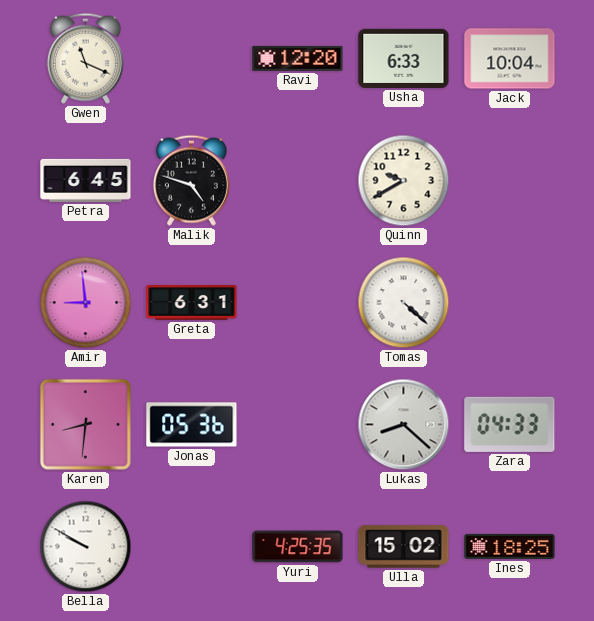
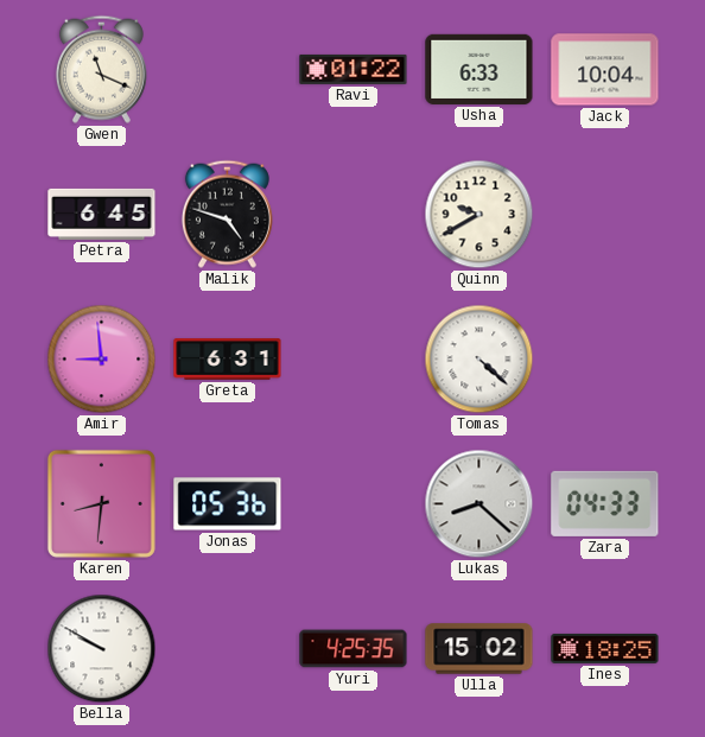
Ravi: 12:20 -> 01:22
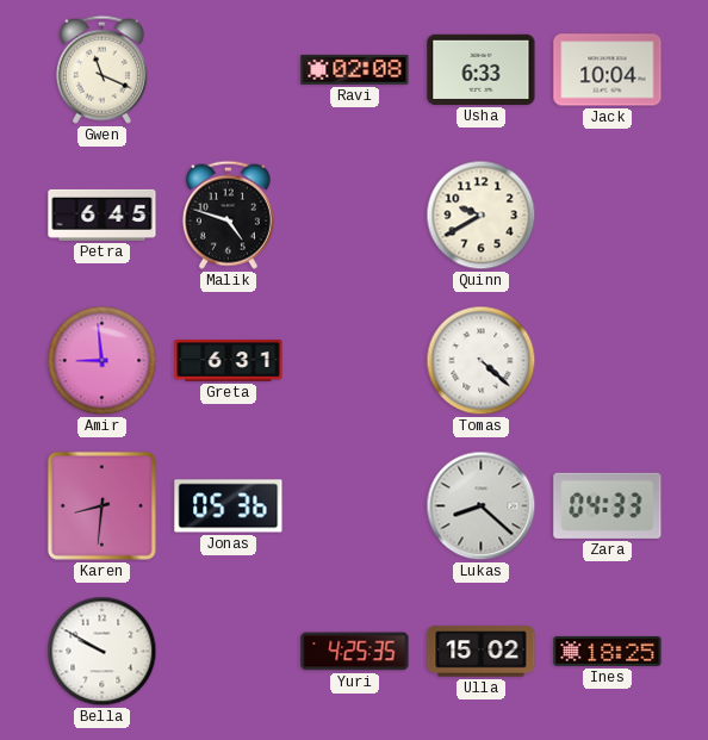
Ravi: 01:22 -> 02:08
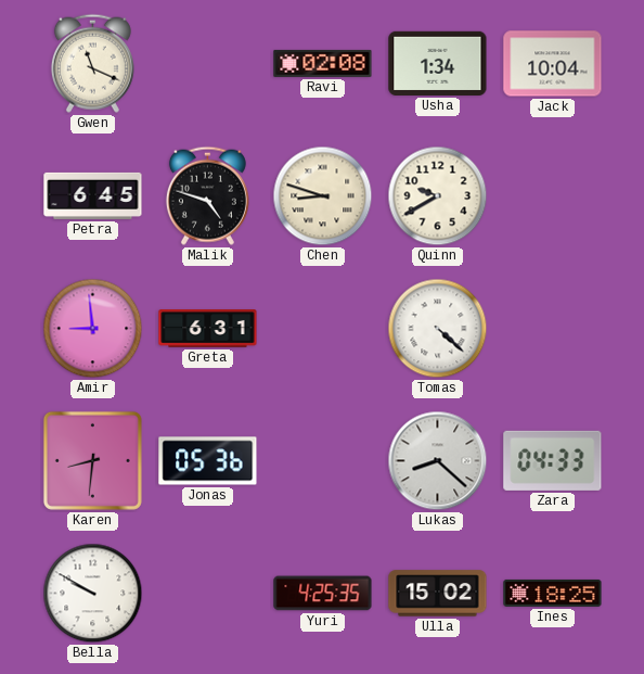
Usha: 6:33 -> 1:34
Chen: none -> 8:48
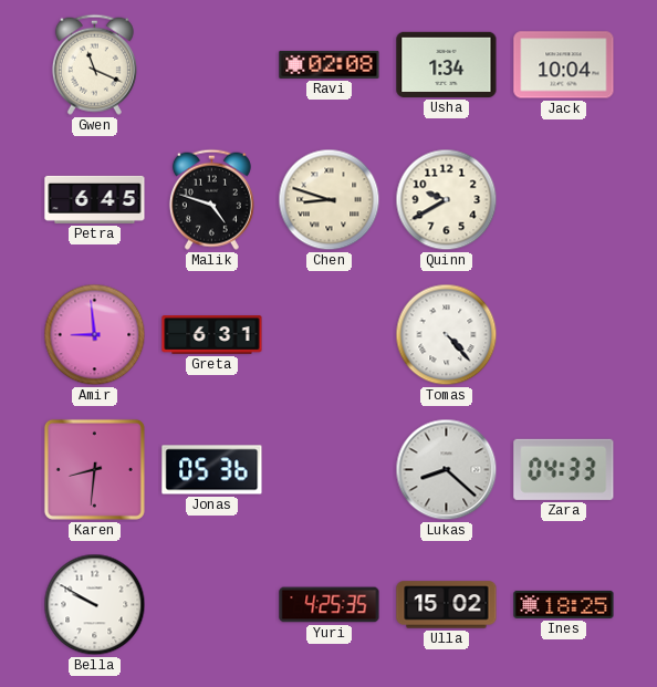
Tomas: 4:22 -> 4:23
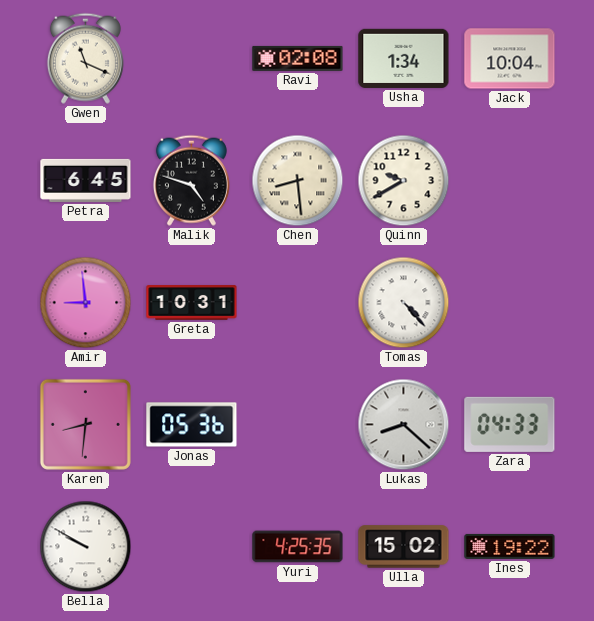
Chen: 8:48 -> 8:29
Greta: 6:31 -> 10:31
Ines: 18:25 -> 19:22
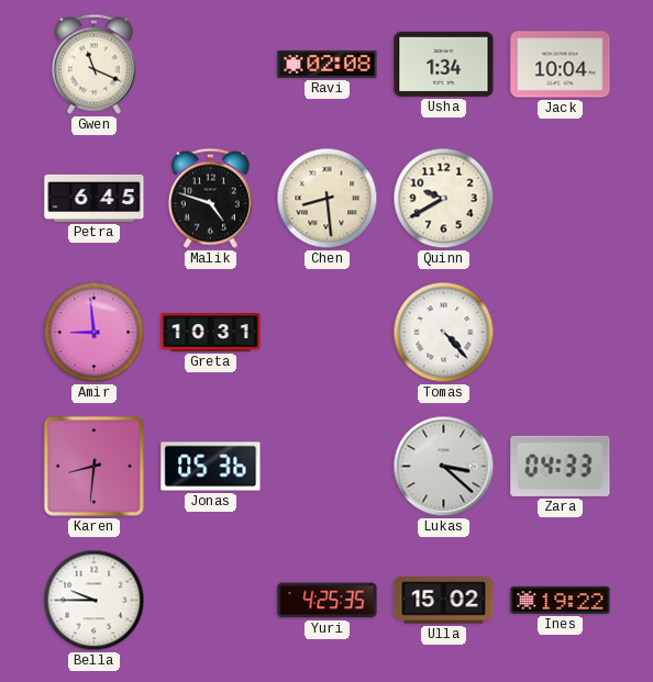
Lukas: 8:22 -> 3:22
Bella: 9:50 -> 9:45
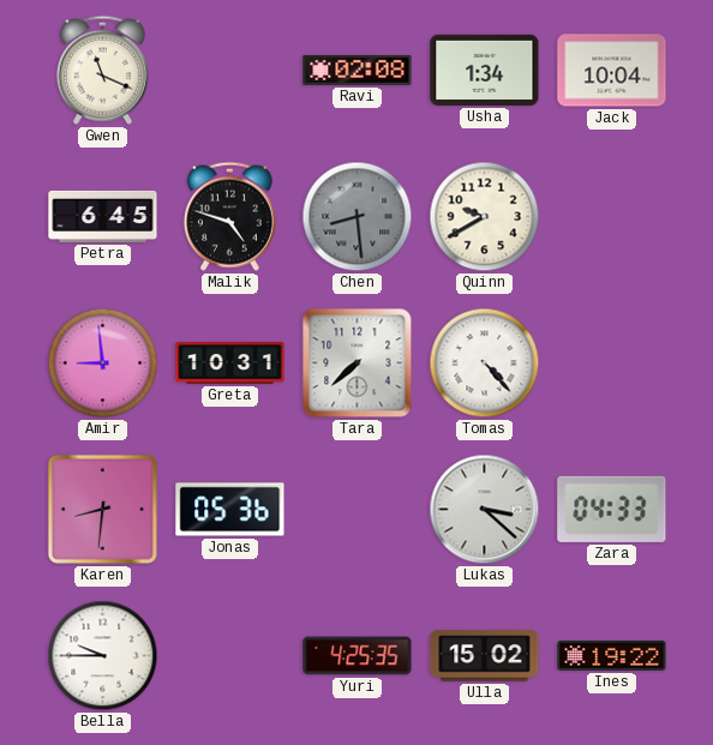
Chen dial: cream -> grey
Tara: none -> 7:38
